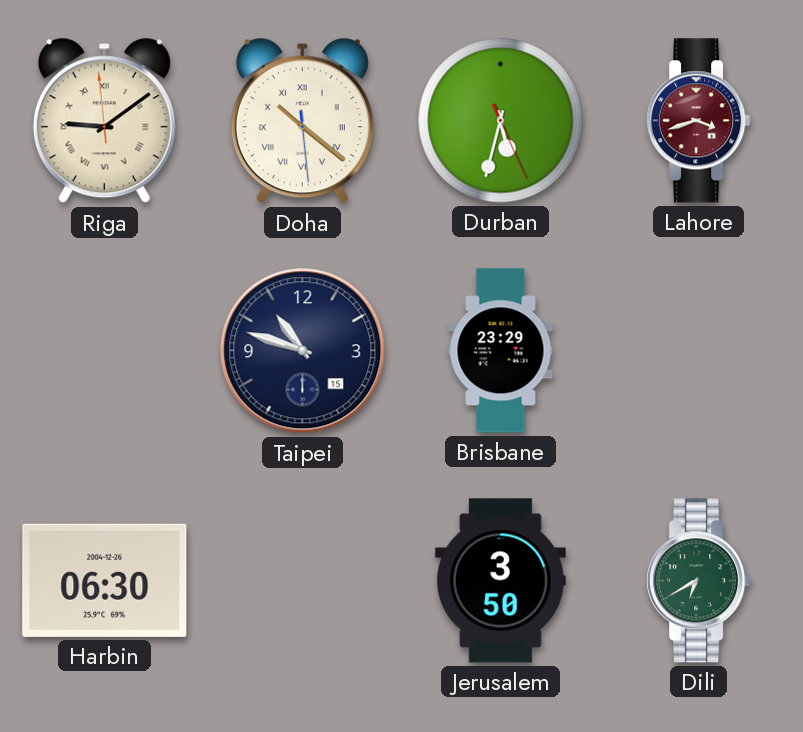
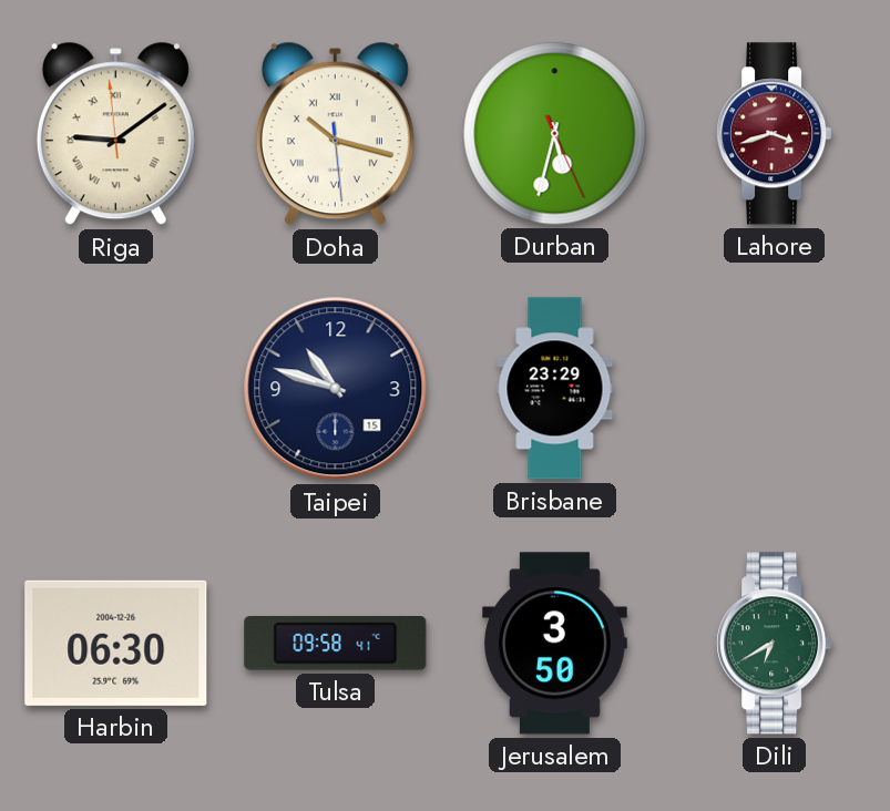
Doha: 10:21 -> 10:17
Tulsa: none -> 09:58
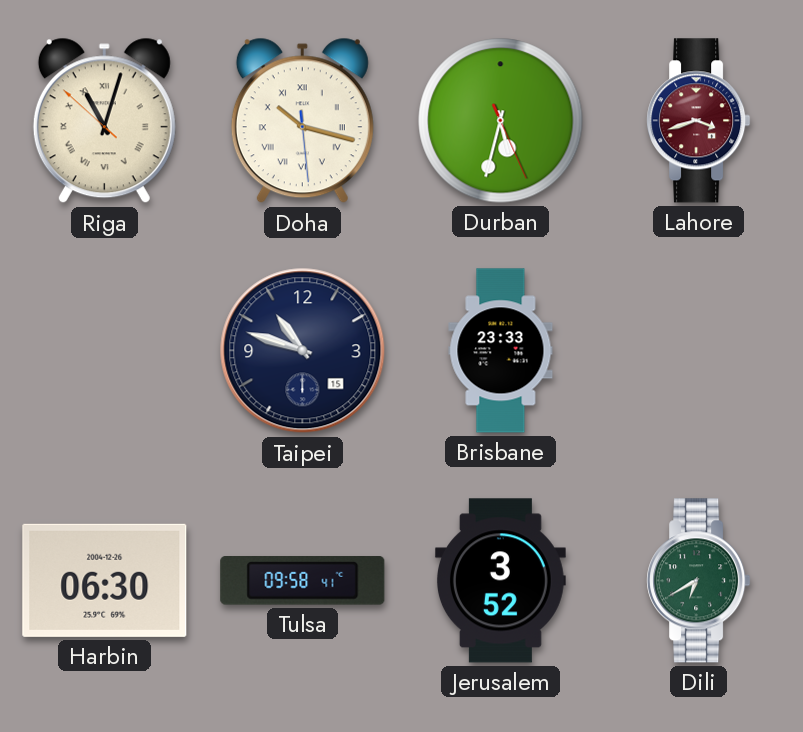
Riga: 9:08 -> 11:02
Brisbane: 23:29 -> 23:33
Jerusalem: 3:50 -> 3:52
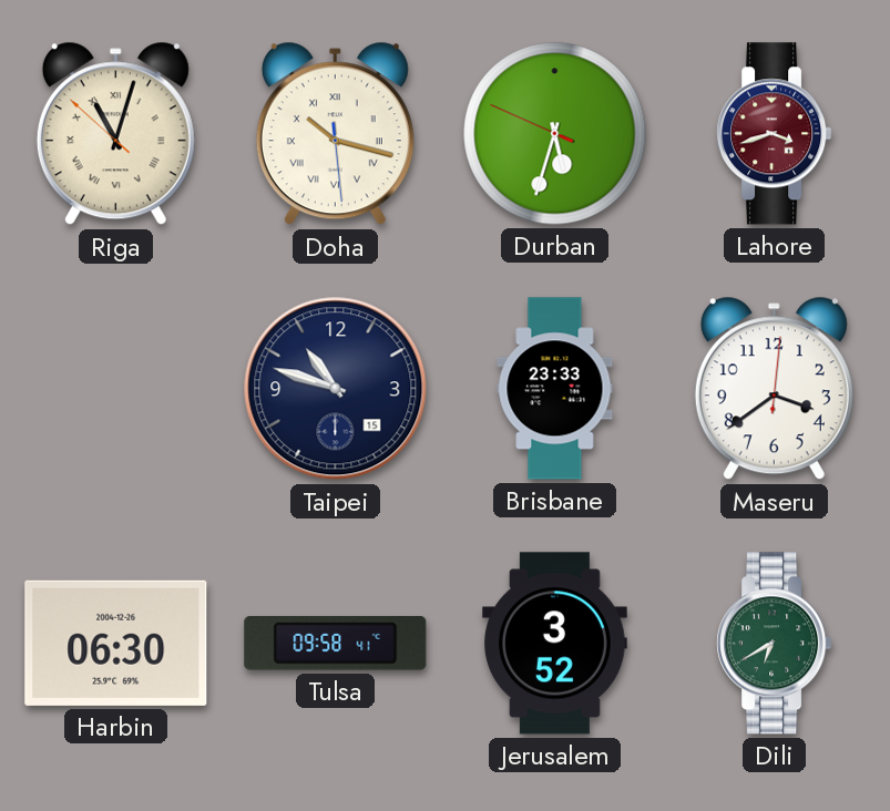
Durban: 5:32:26 -> 5:32:49
Maseru: none -> 3:39
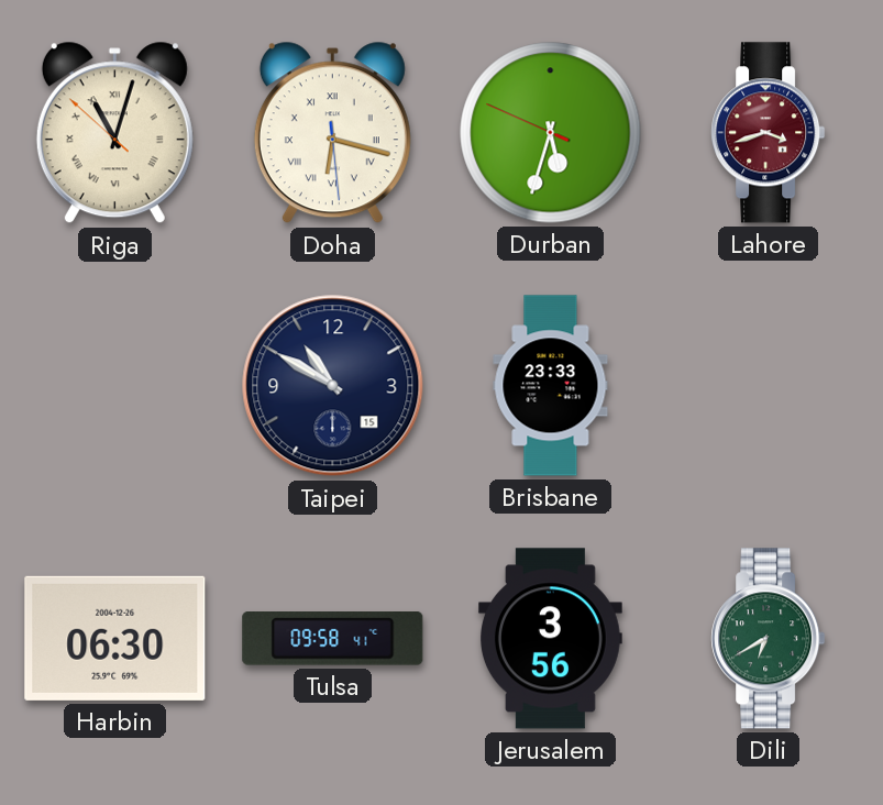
Doha: 10:17 -> 6:17
Taipei: 10:48 -> 10:50
Maseru: 3:39 -> none
Jerusalem: 3:52 -> 3:56
